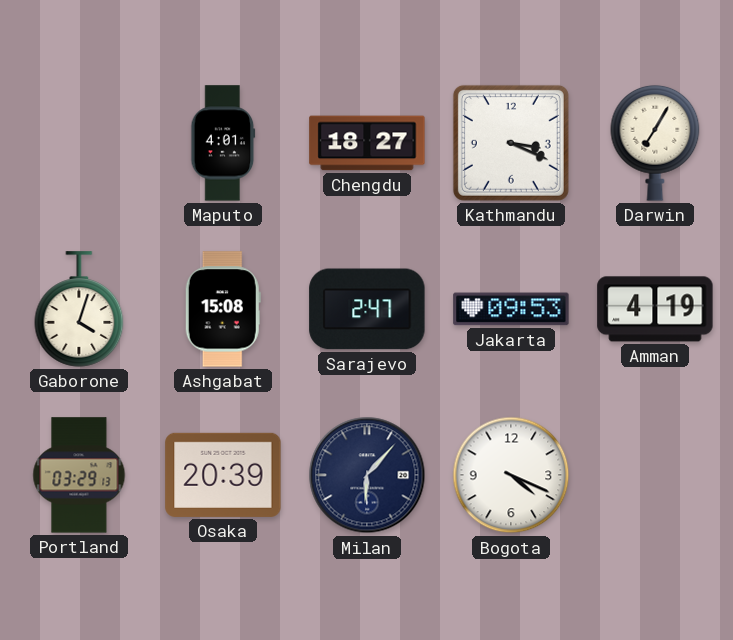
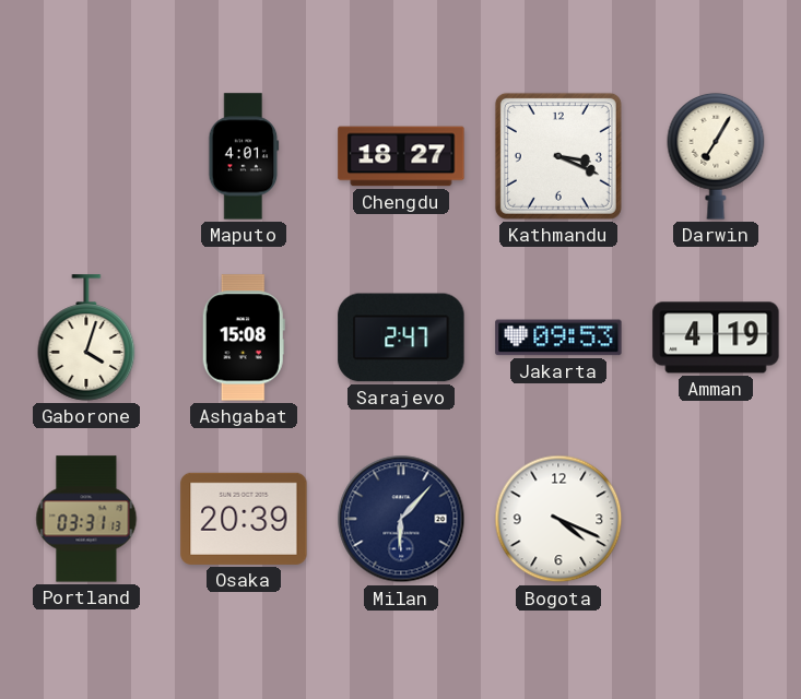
Portland: 03:29 -> 03:31
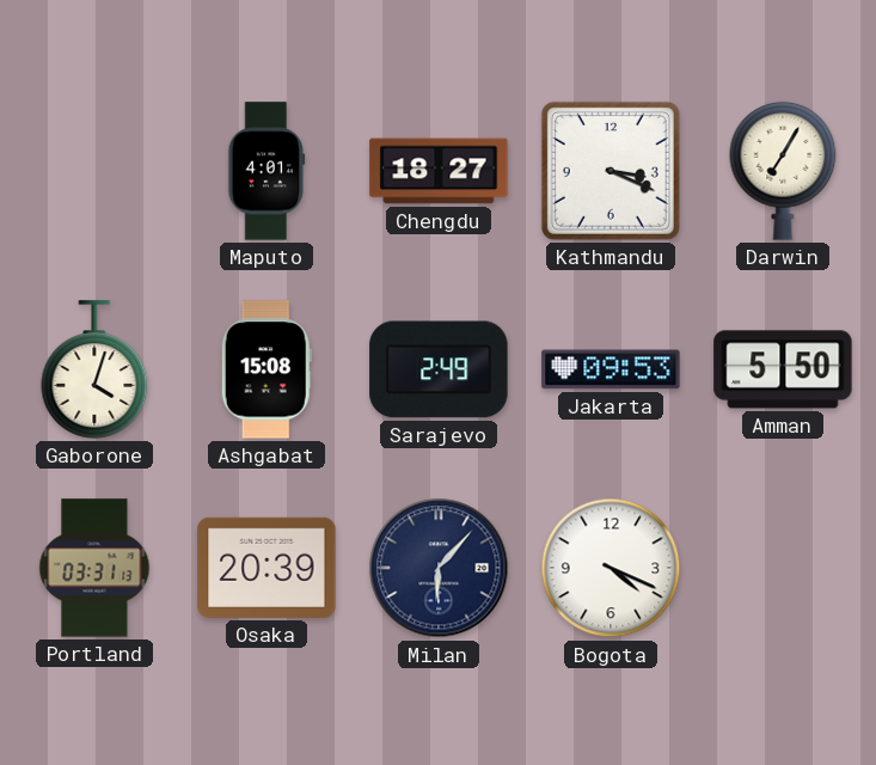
Sarajevo: 2:47 -> 2:49
Amman: 4:19 -> 5:50
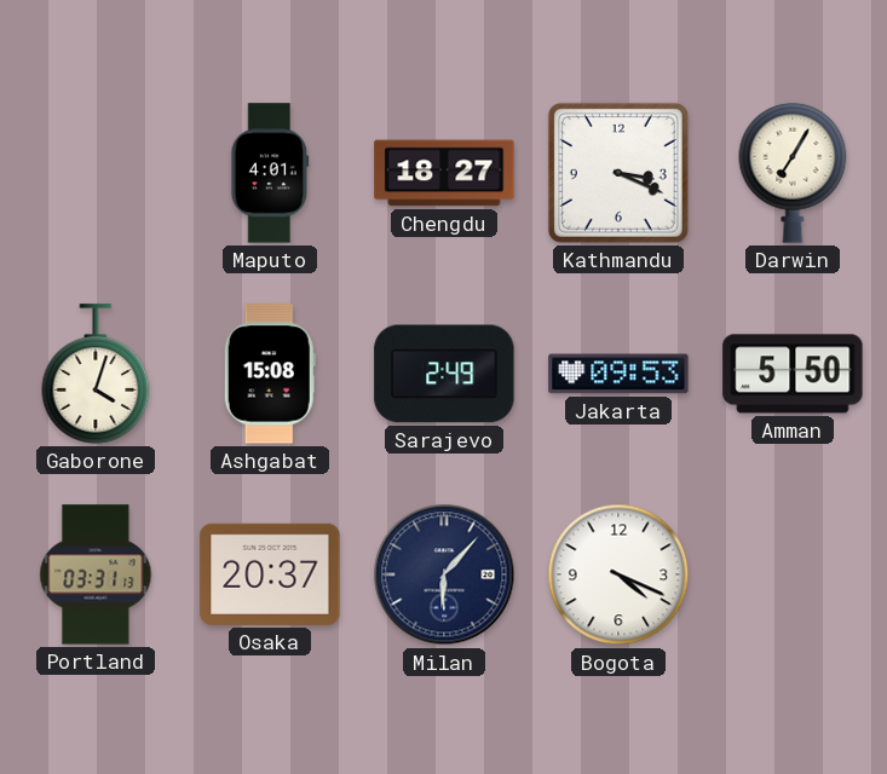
Osaka: 20:39 -> 20:37
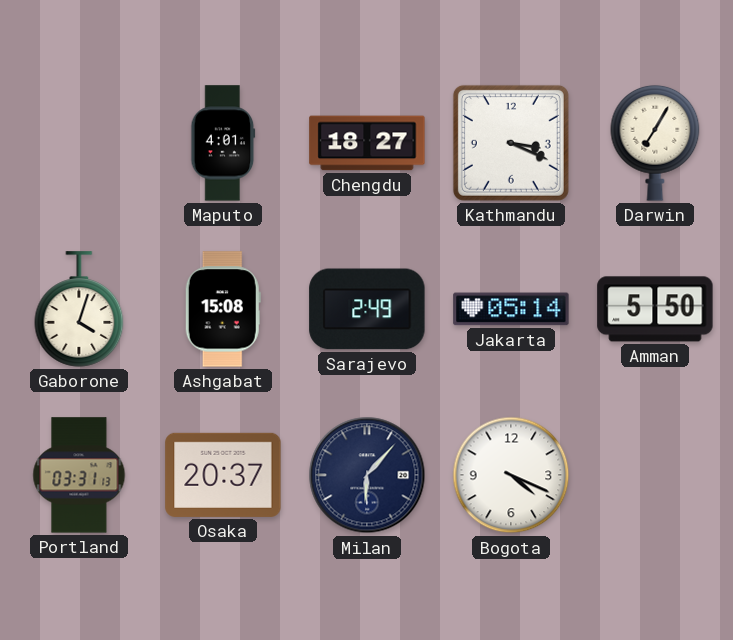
Jakarta: 09:53 -> 05:14
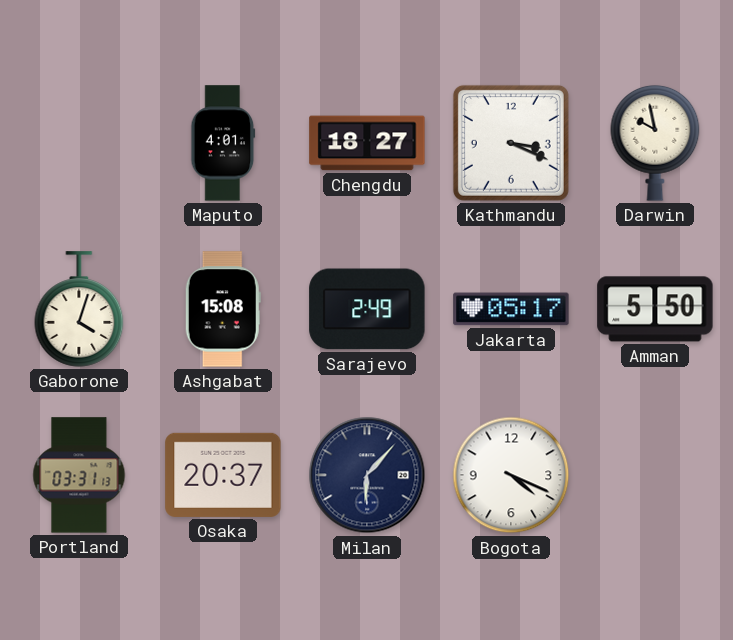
Darwin: 7:05 -> 9:58
Jakarta: 05:14 -> 05:17
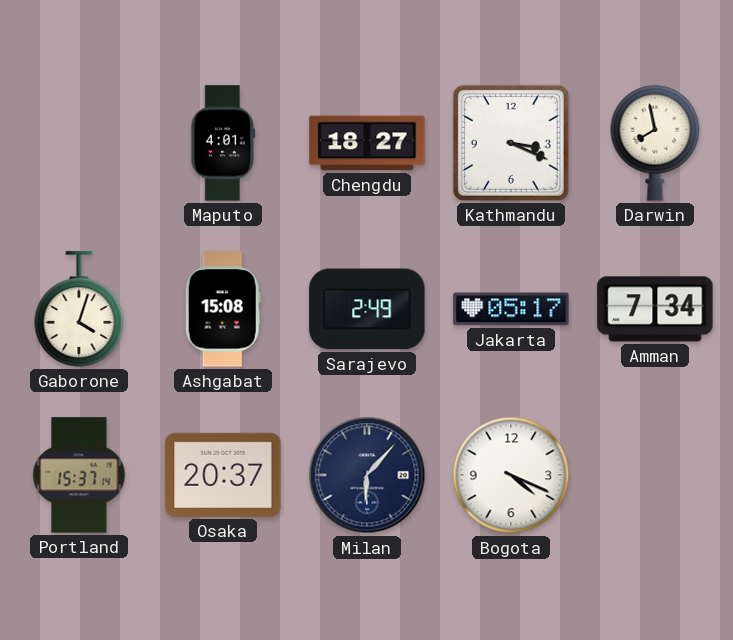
Darwin: 9:58 -> 7:58
Amman: 5:50 -> 7:34
Portland: 03:31 -> 15:37
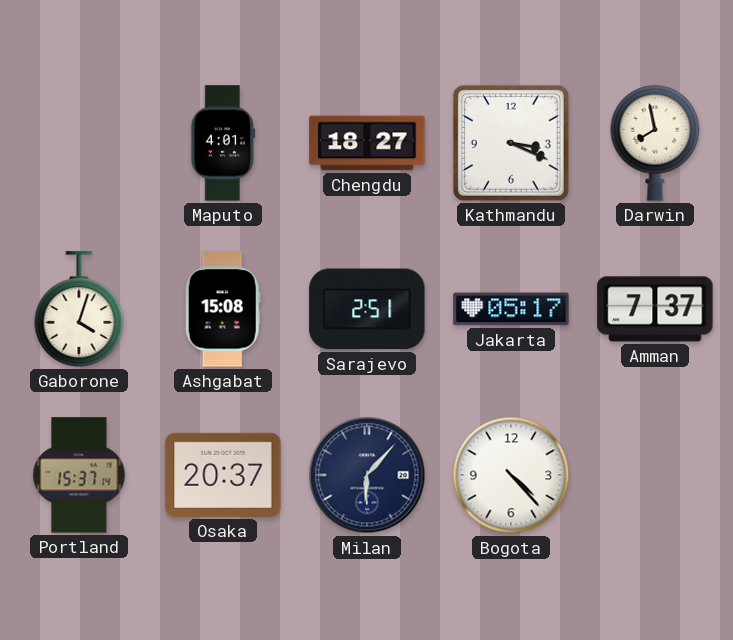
Sarajevo: 2:49 -> 2:51
Amman: 7:34 -> 7:37
Bogota: 4:19 -> 4:23
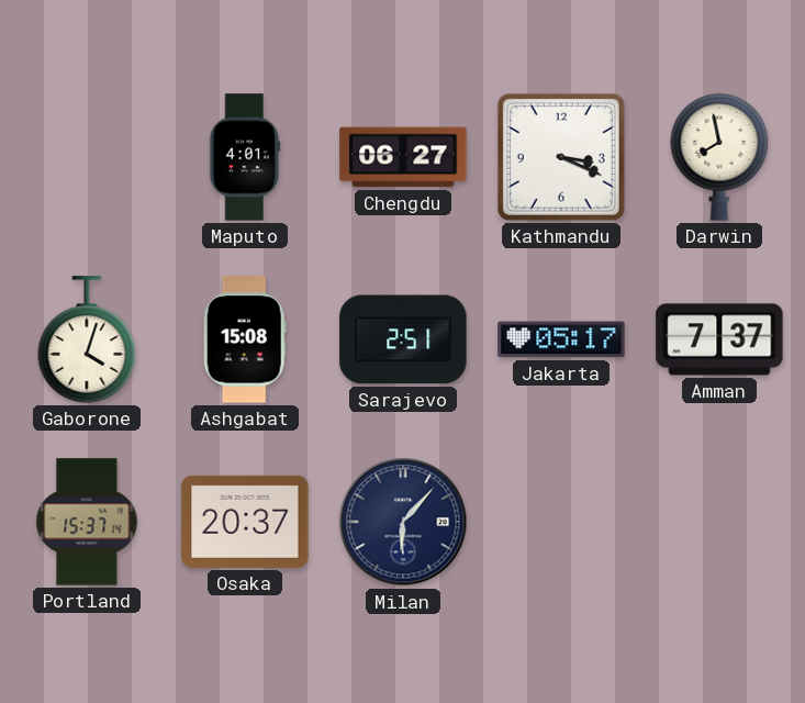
Chengdu: 18:27 -> 06:27
Bogota: 4:23 -> none
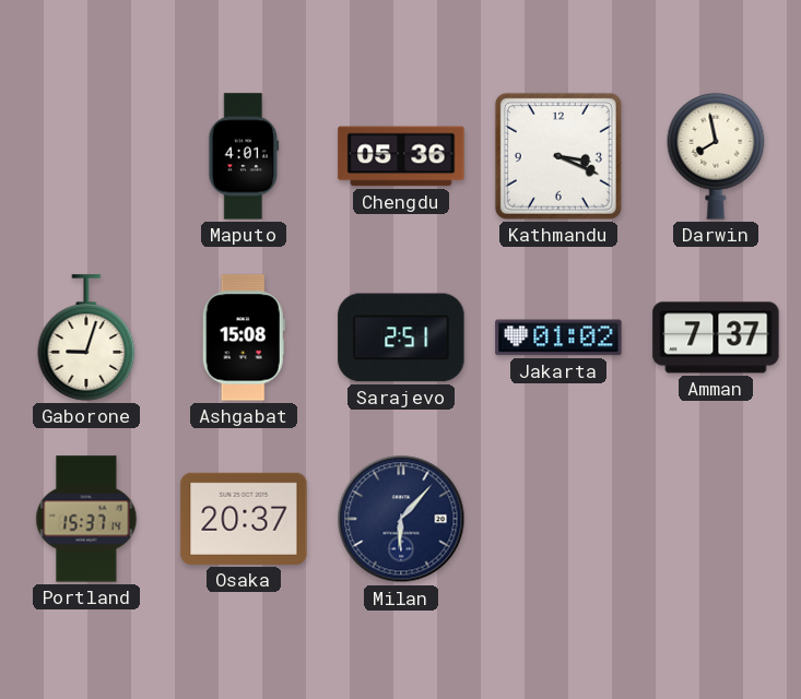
Chengdu: 06:27 -> 05:36
Gaborone: 4:03 -> 9:03
Jakarta: 05:17 -> 01:02
